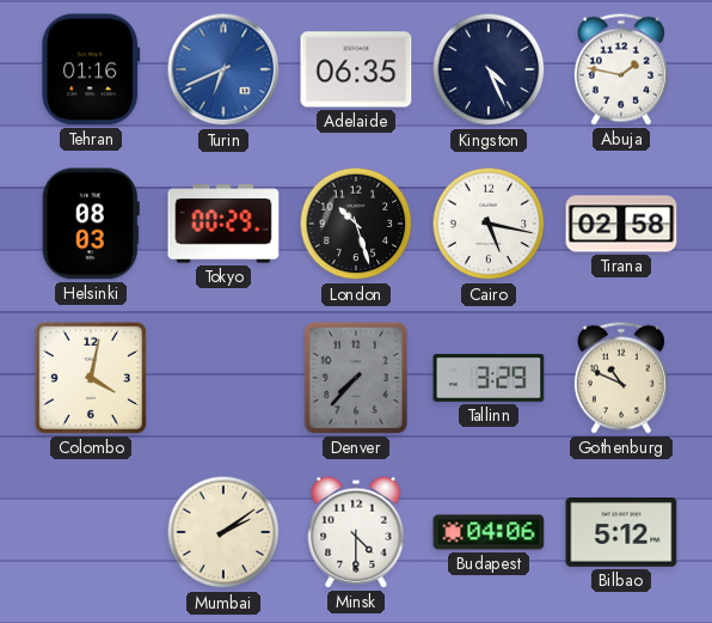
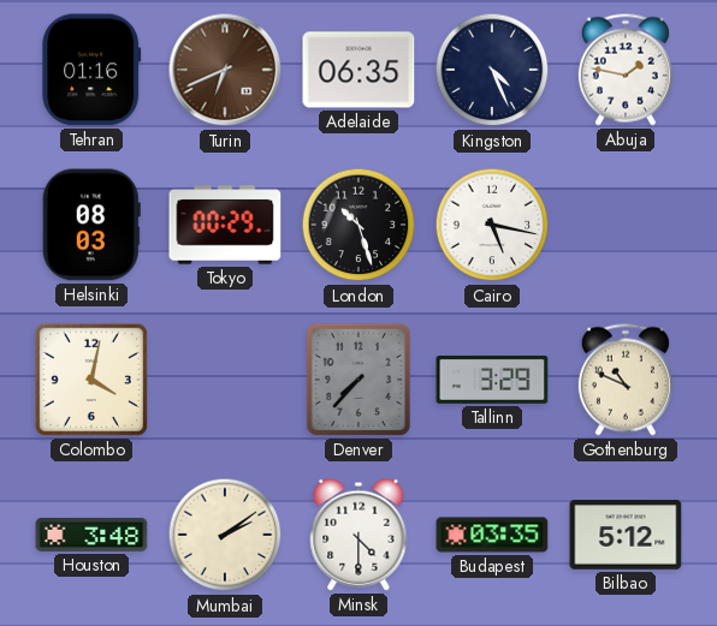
Turin dial: blue -> brown
Tirana: 02:58 -> none
Houston: none -> 3:48
Budapest: 04:06 -> 03:35
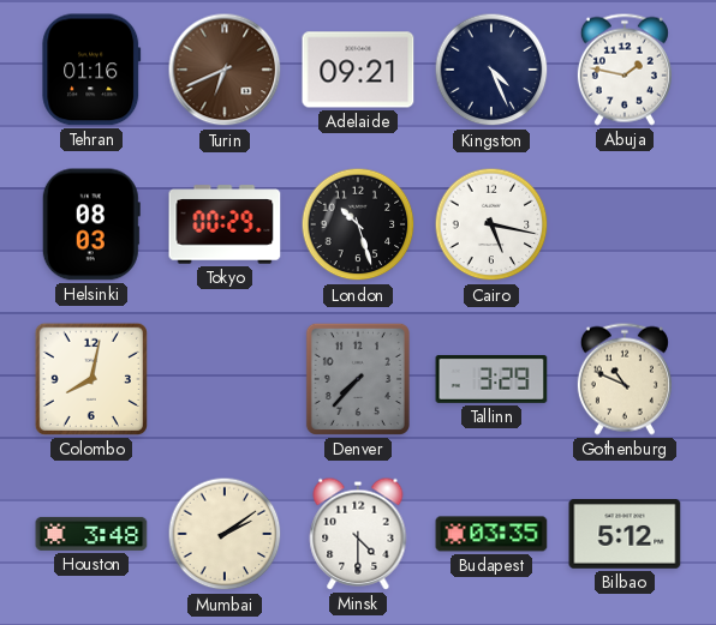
Adelaide: 06:35 -> 09:21
Colombo: 4:02 -> 8:02
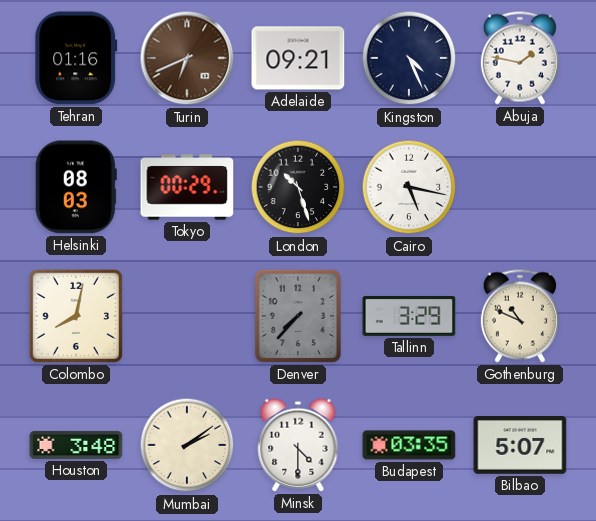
Bilbao: 5:12 -> 5:07
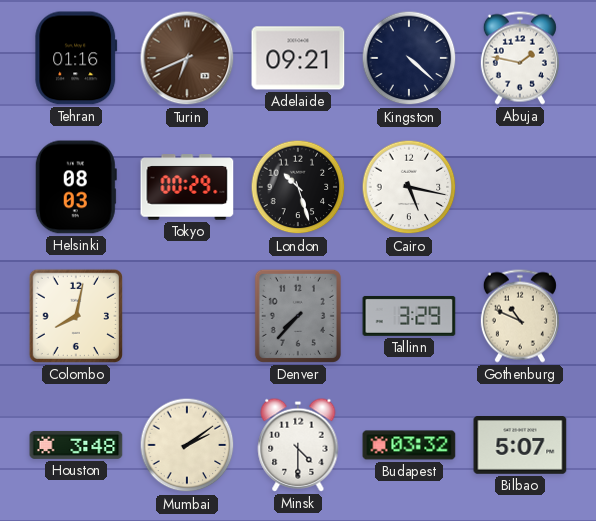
Kingston: 4:26 -> 4:22
Budapest: 03:35 -> 03:32
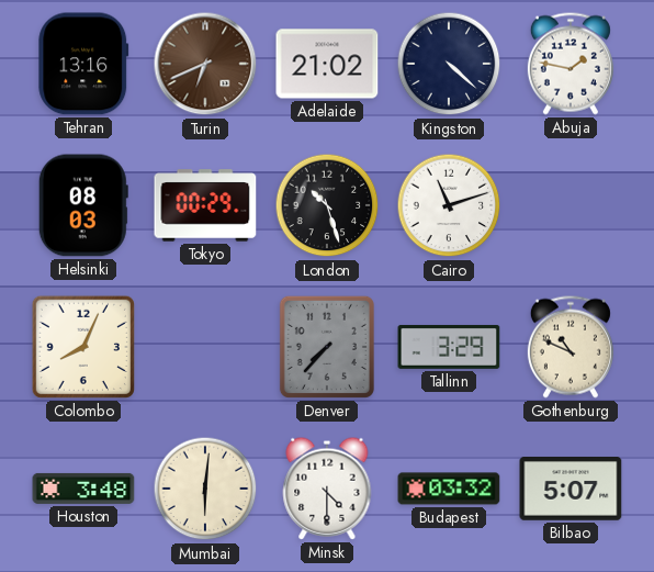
Tehran: 01:16 -> 13:16
Adelaide: 09:21 -> 21:02
Cairo: 5:17 -> 11:12
Colombo: 8:02 -> 8:04
Mumbai: 2:09 -> 6:01
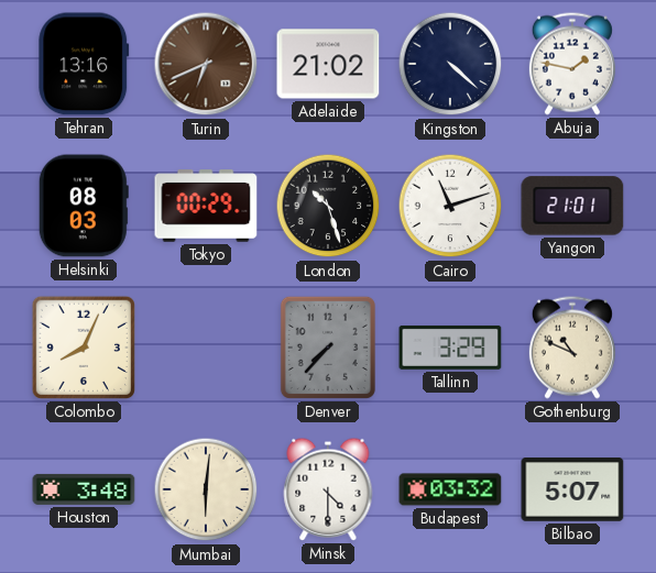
Yangon: none -> 21:01
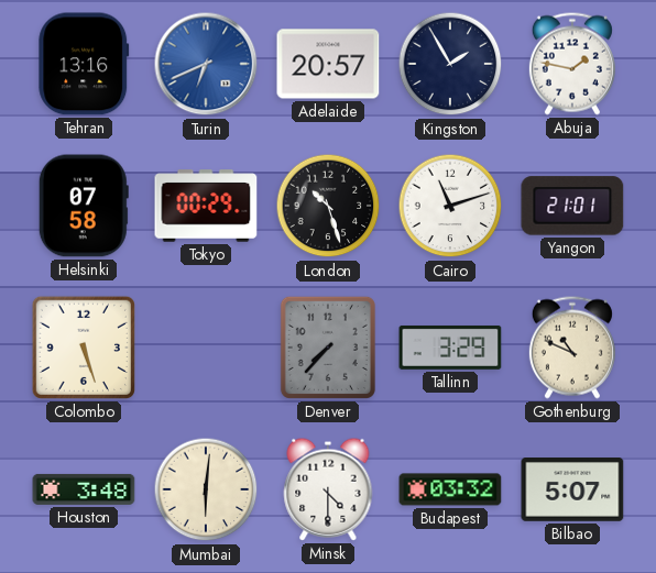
Turin dial: brown -> blue
Adelaide: 21:02 -> 20:57
Kingston: 4:22 -> 1:55
Helsinki: 08:03 -> 07:58
Colombo: 8:04 -> 5:27
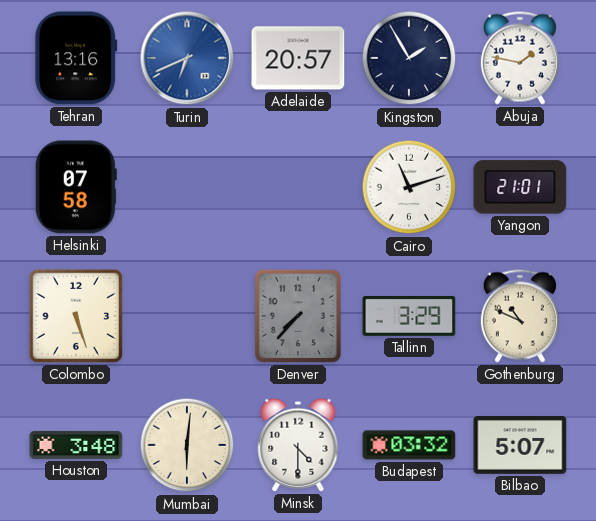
Tokyo: 00:29 -> none
London: 10:27 -> none
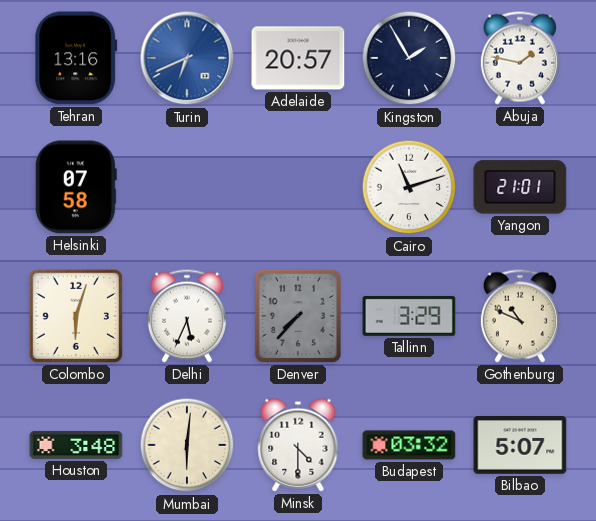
Colombo: 5:27 -> 6:03
Delhi: none -> 5:34
